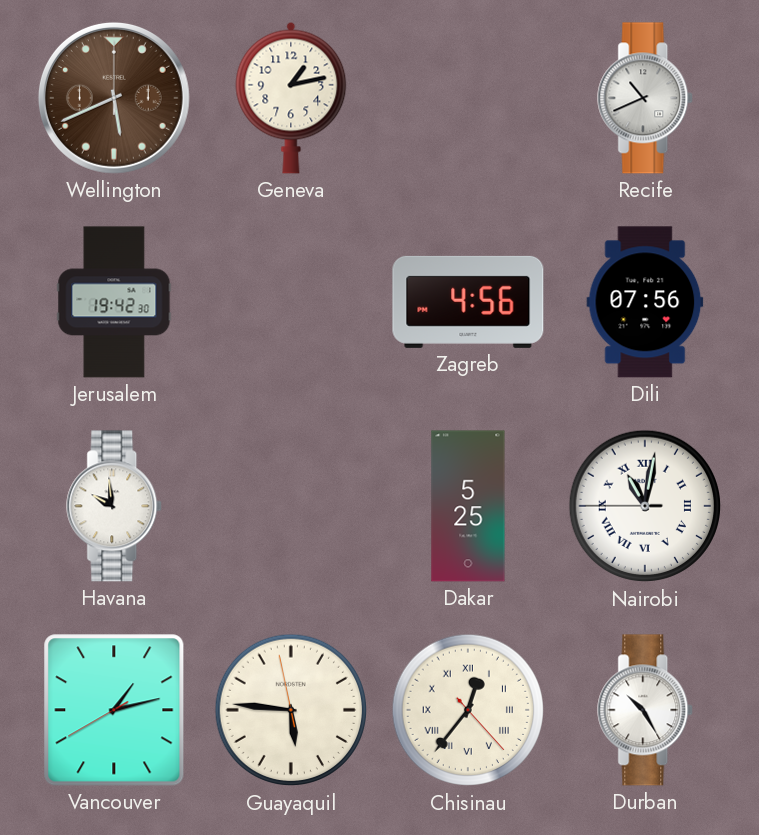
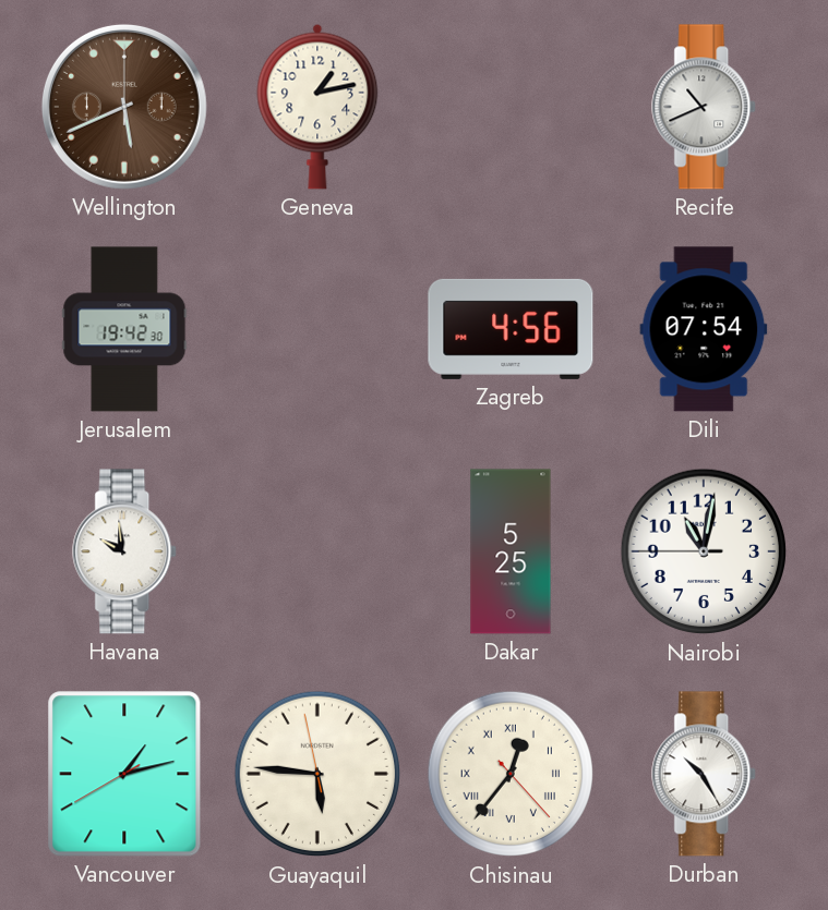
Dili: 07:56 -> 07:54
Nairobi numerals: Roman -> Arabic
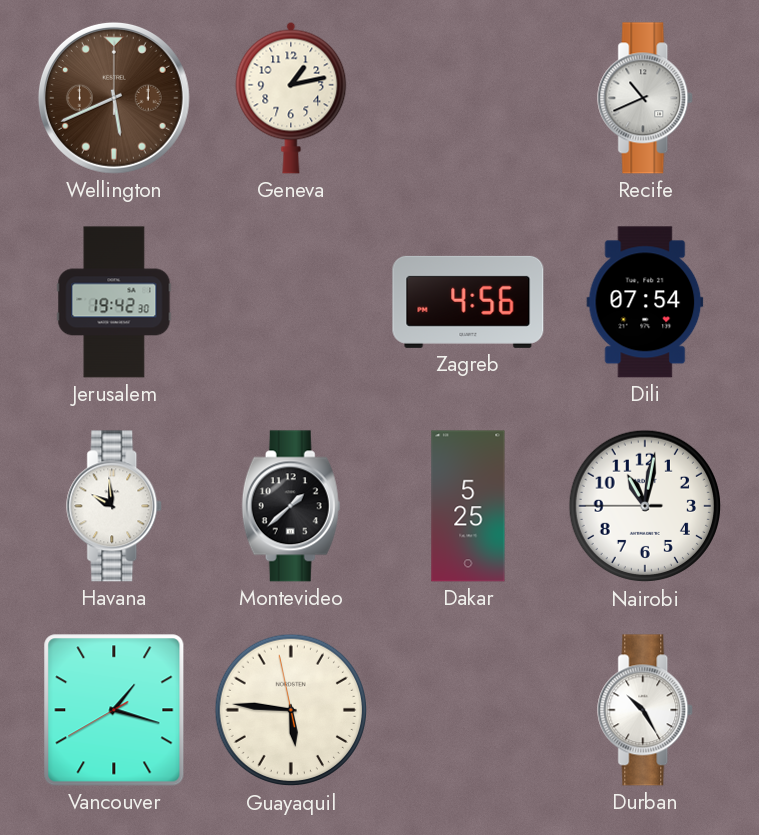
Montevideo: none -> 1:38
Vancouver: 1:12 -> 1:17
Chisinau: 12:36 -> none
